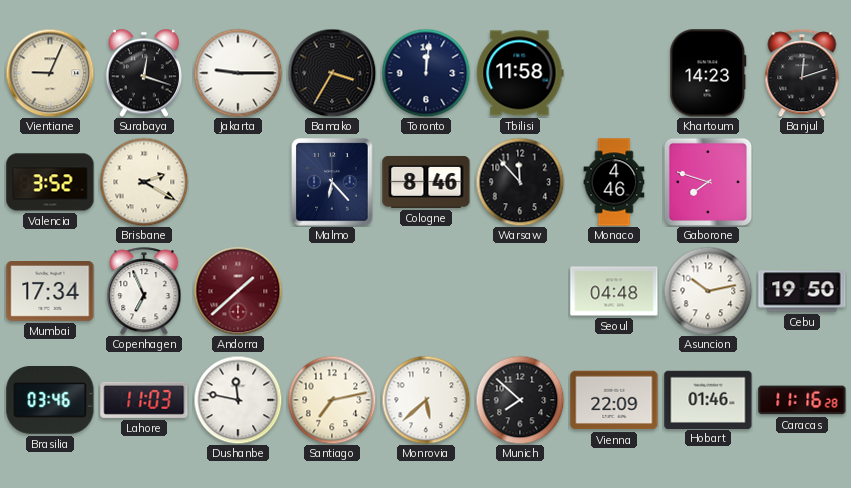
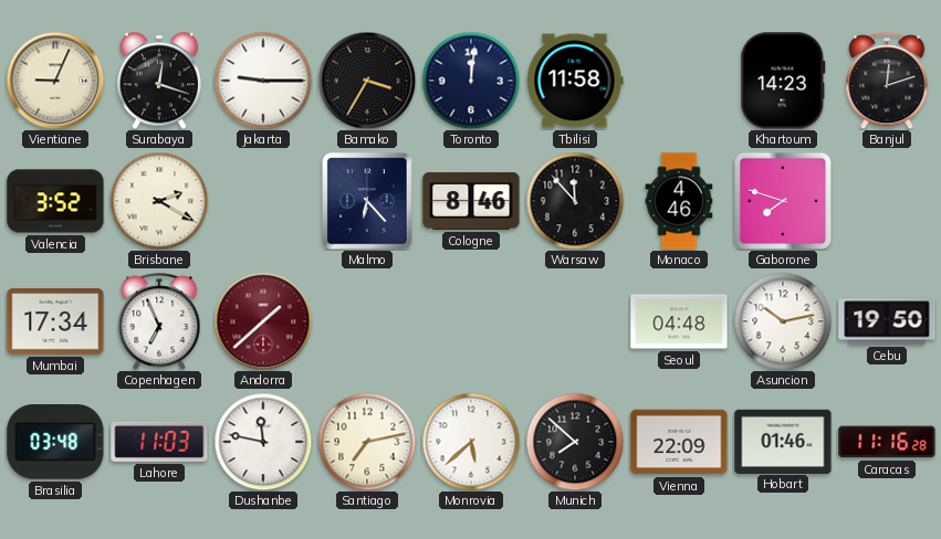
Brasilia: 03:46 -> 03:48
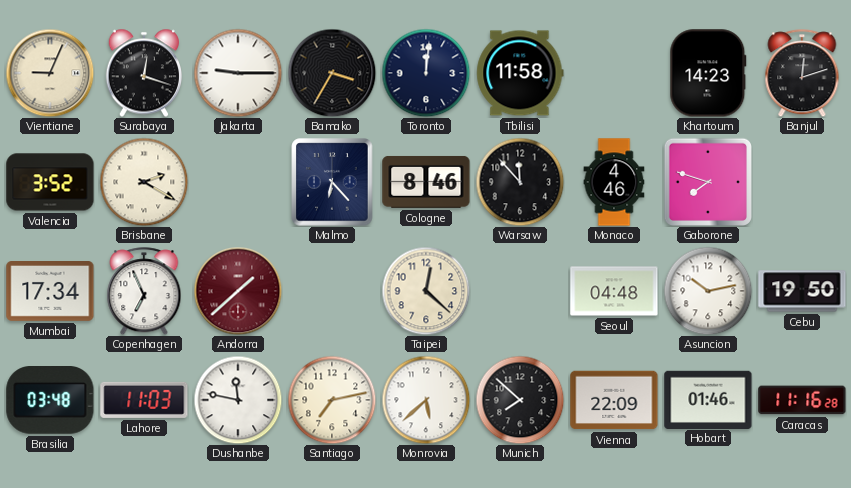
Taipei: none -> 12:22
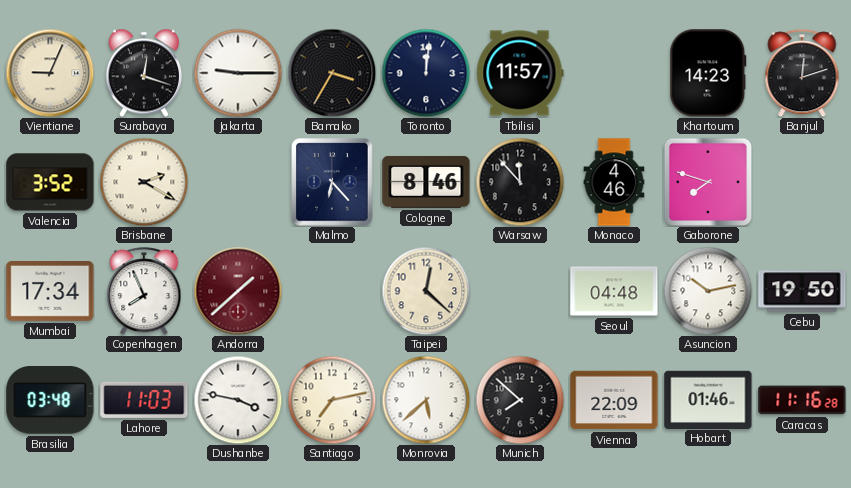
Tbilisi: 11:58 -> 11:57
Copenhagen: 6:56 -> 7:56
Dushanbe: 11:47 -> 3:47
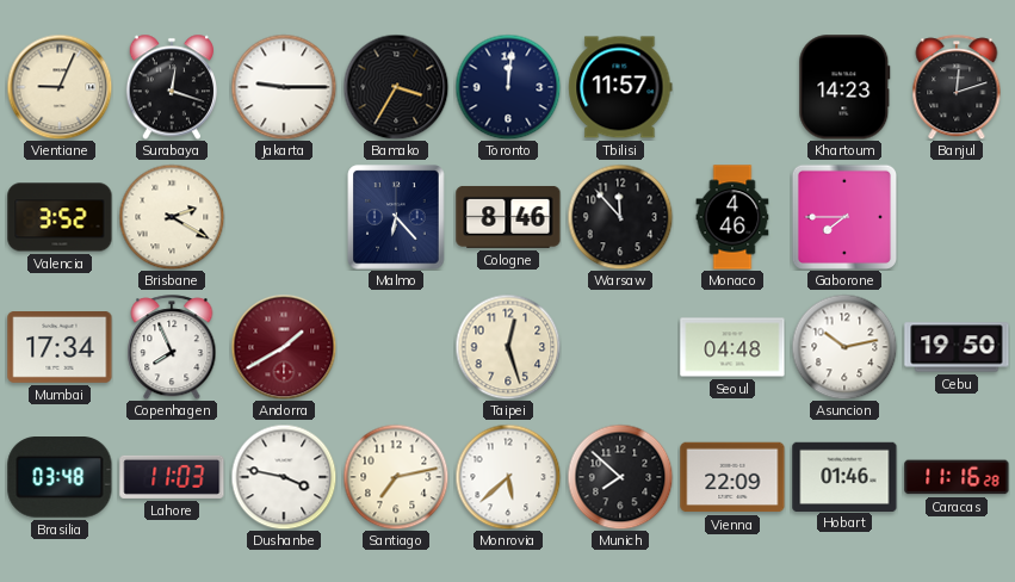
Gaborone: 7:48 -> 7:45
Andorra: 1:38 -> 1:40
Taipei: 12:22 -> 12:27
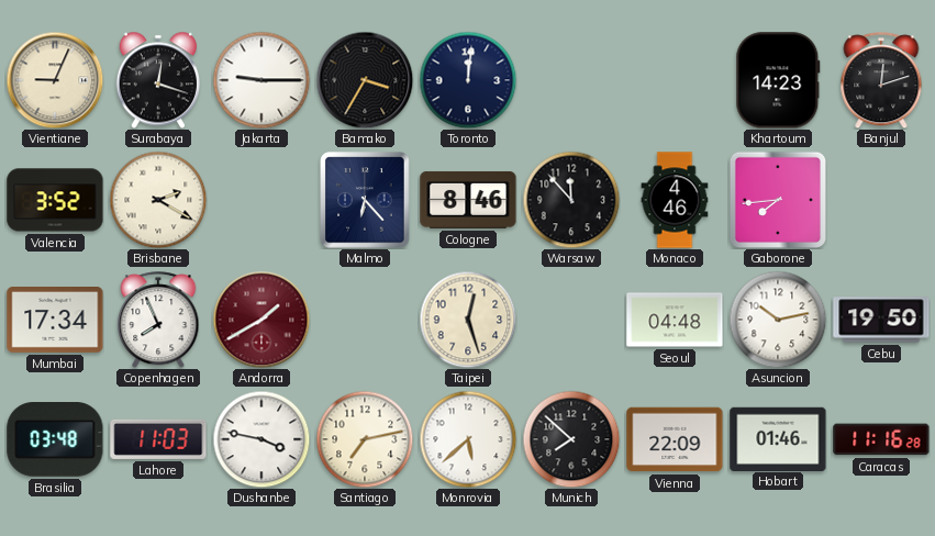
Tbilisi: 11:57 -> none
Gaborone: 7:45 -> 7:44
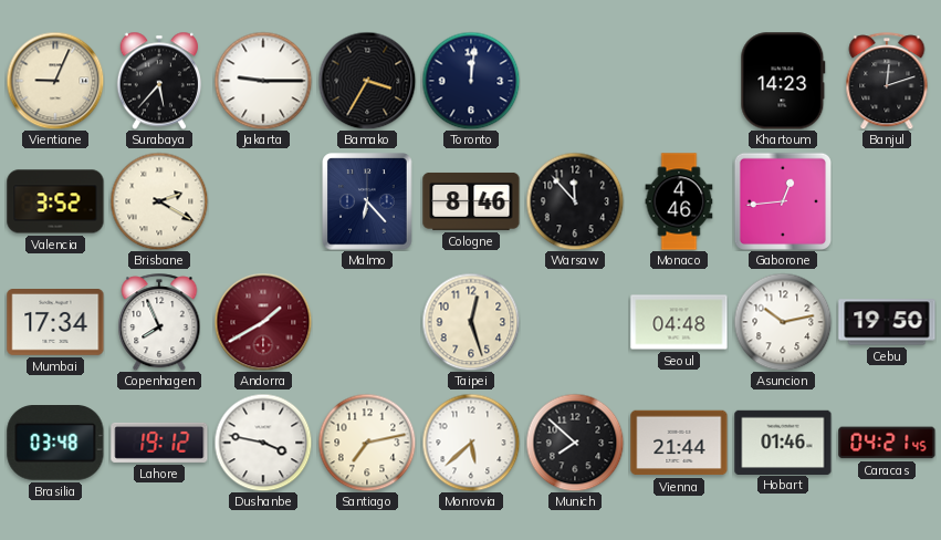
Surabaya: 12:18 -> 5:37
Gaborone: 7:44 -> 12:44
Lahore: 11:03 -> 19:12
Vienna: 22:09 -> 21:44
Caracas: 11:16 -> 04:21
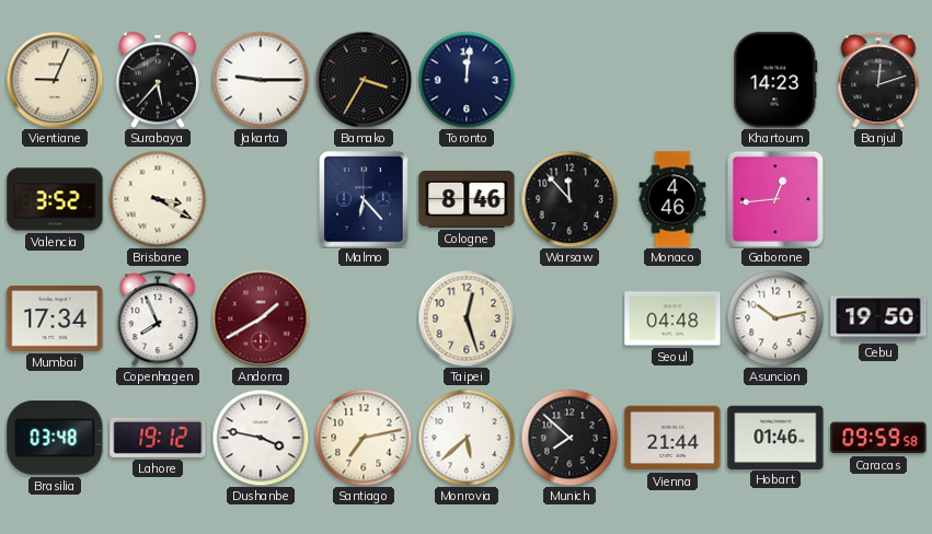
Brisbane: 2:20 -> 3:20
Caracas: 04:21 -> 09:59
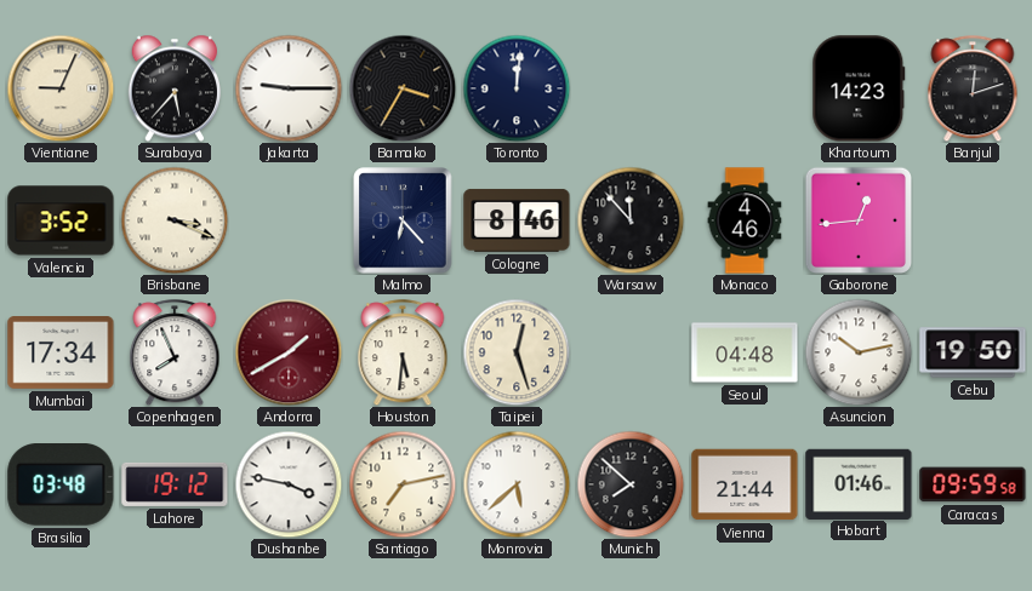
Brisbane: 3:20 -> 3:19
Houston: none -> 5:31
